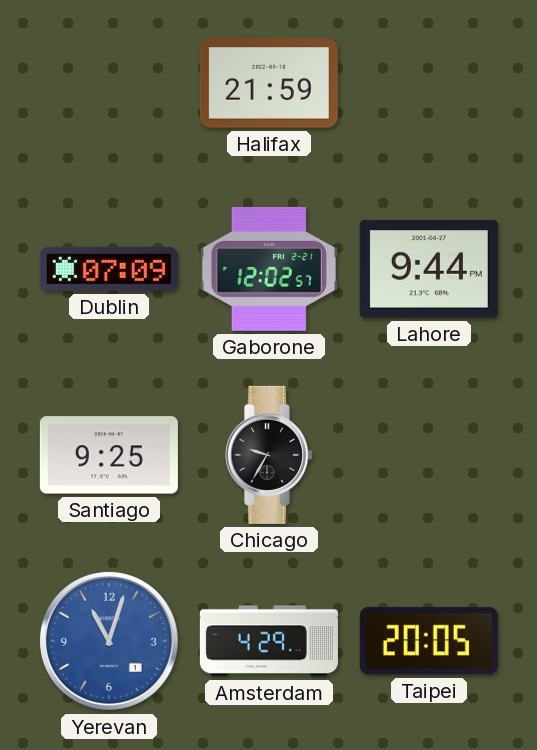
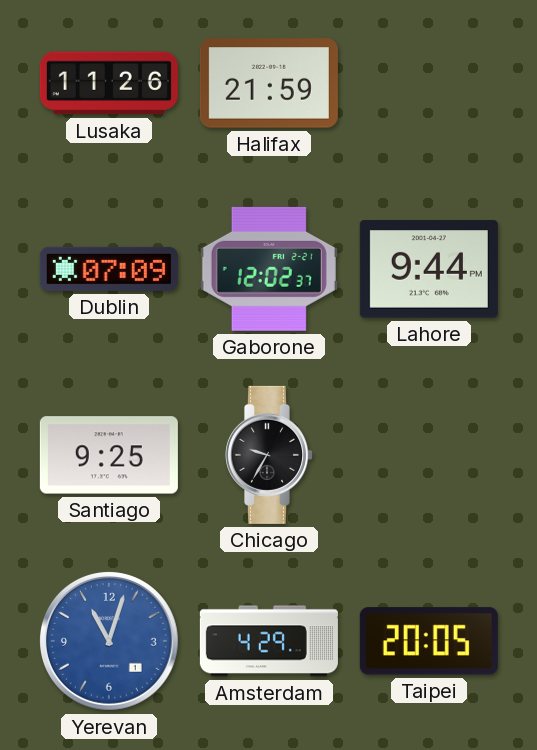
Lusaka: none -> 11:26
Gaborone: 12:02:57 -> 12:02:37
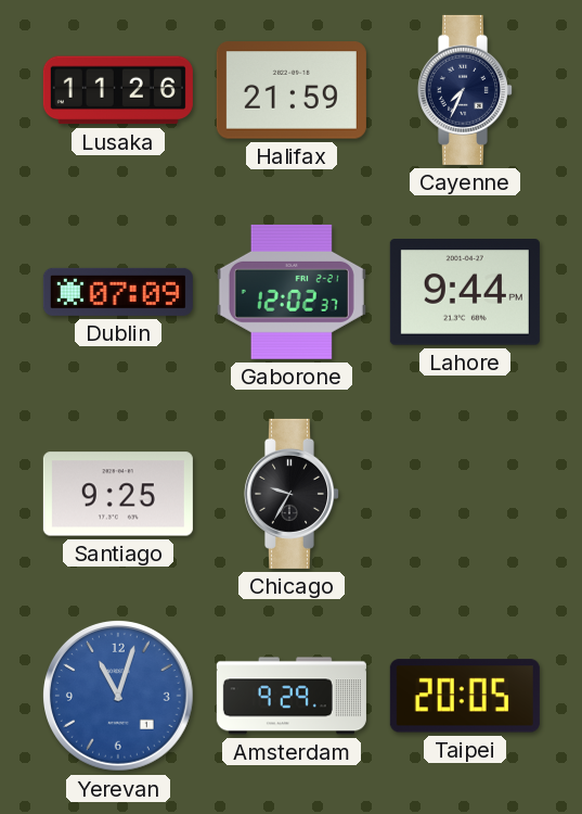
Cayenne: none -> 7:34
Amsterdam: 4:29 -> 9:29
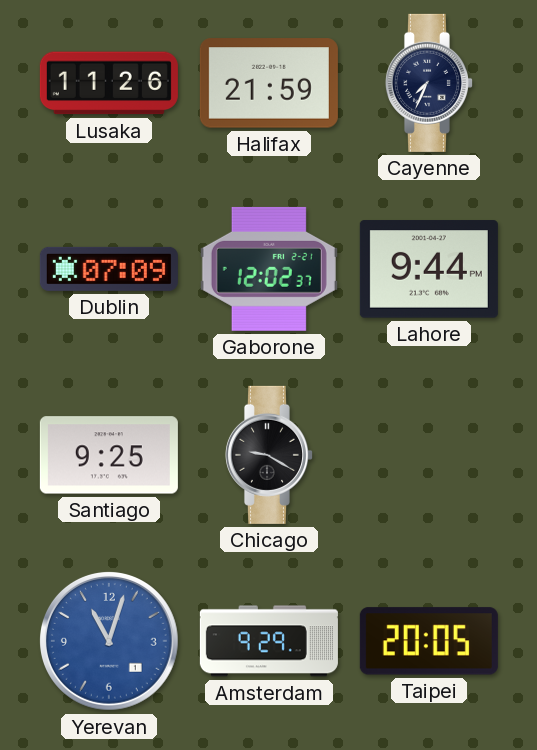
Chicago: 9:35 -> 9:20
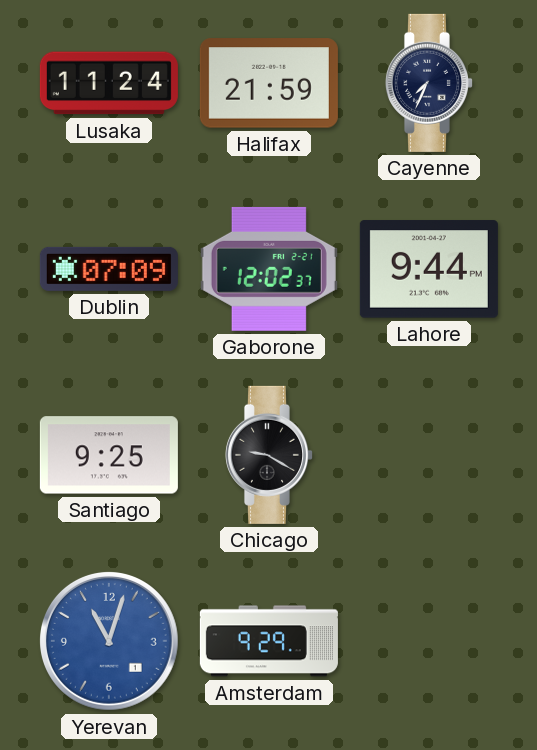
Lusaka: 11:26 -> 11:24
Taipei: 20:05 -> none
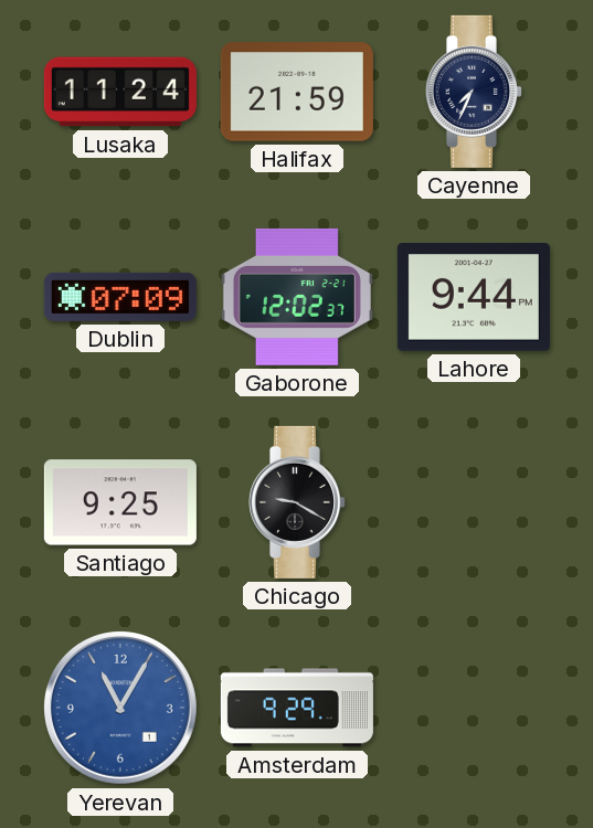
Yerevan: 11:03 -> 11:05
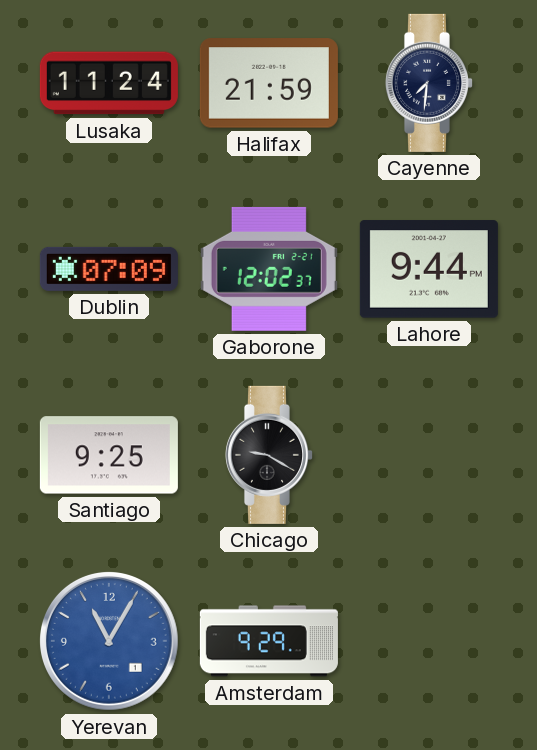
Cayenne: 7:34 -> 7:31
